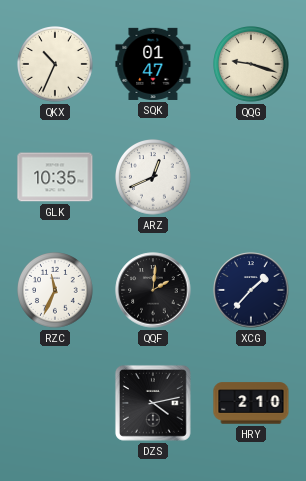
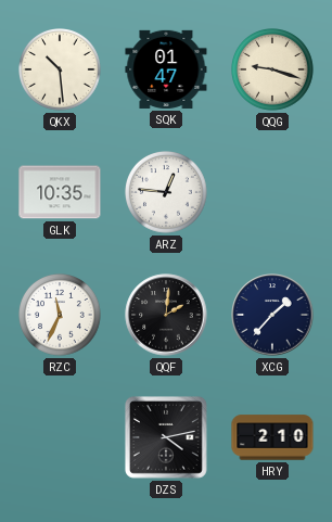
QKX: 10:34 -> 10:29
ARZ: 12:41 -> 12:46
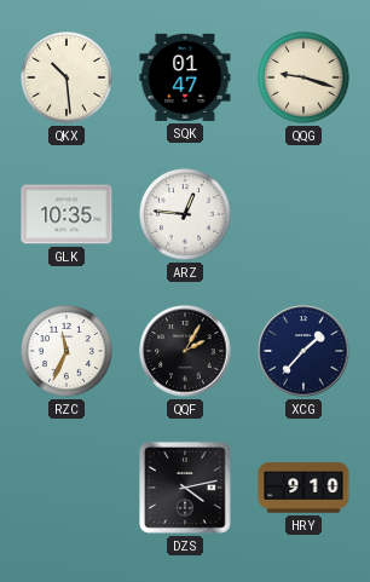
QQF: 2:01 -> 2:05
HRY: 2:10 -> 9:10
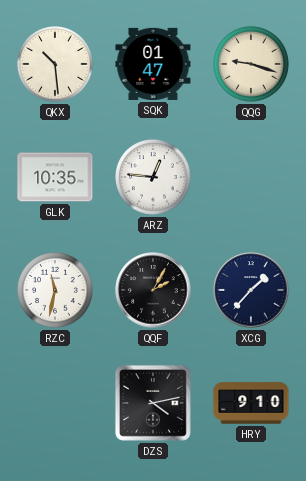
RZC: 11:34 -> 11:32
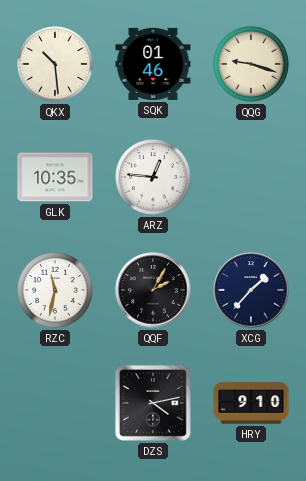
SQK: 01:47 -> 01:46
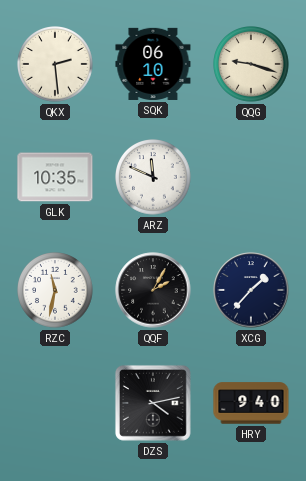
QKX: 10:29 -> 2:29
SQK: 01:46 -> 06:10
ARZ: 12:46 -> 11:49
HRY: 9:10 -> 9:40
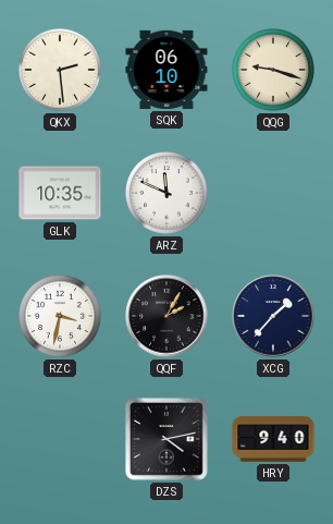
RZC: 11:32 -> 3:32
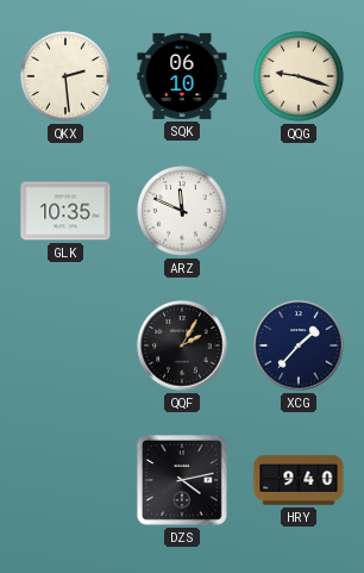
RZC: 3:32 -> none
